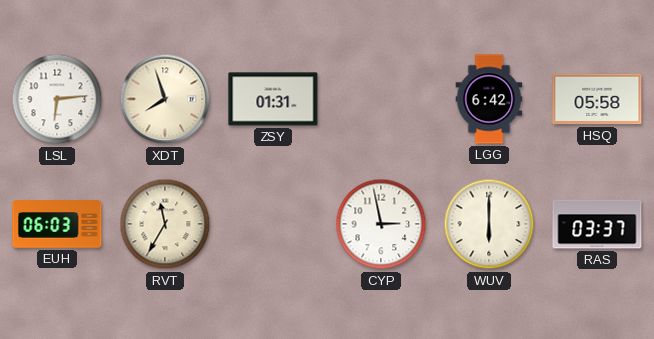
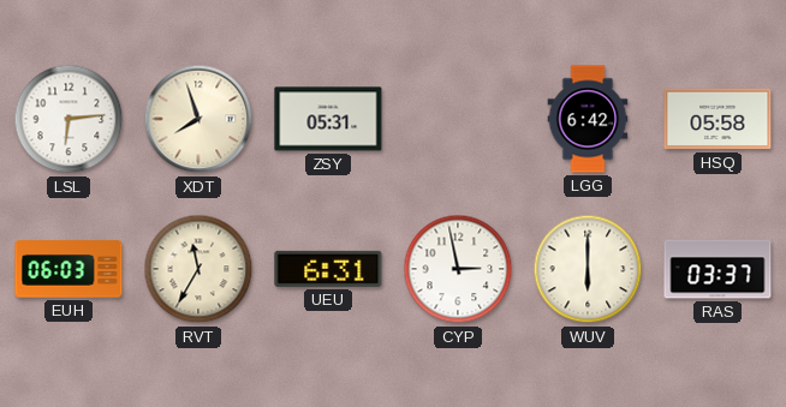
ZSY: 01:31 -> 05:31
UEU: none -> 6:31
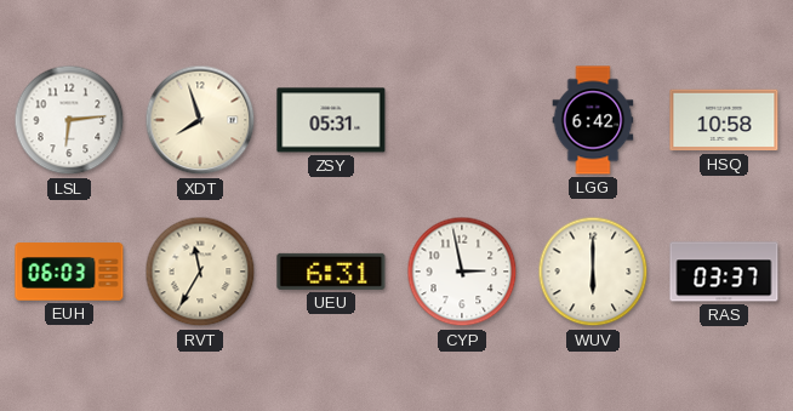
HSQ: 05:58 -> 10:58
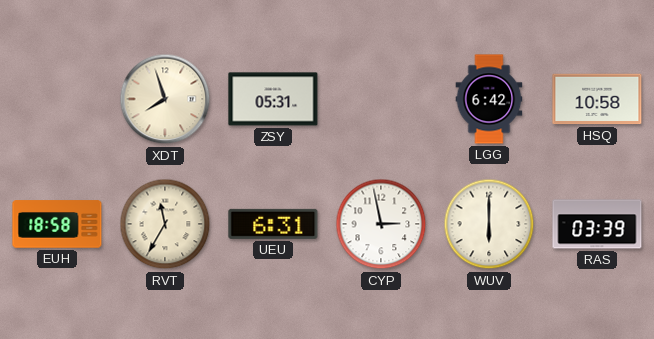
LSL: 6:14 -> none
EUH: 06:03 -> 18:58
RAS: 03:37 -> 03:39
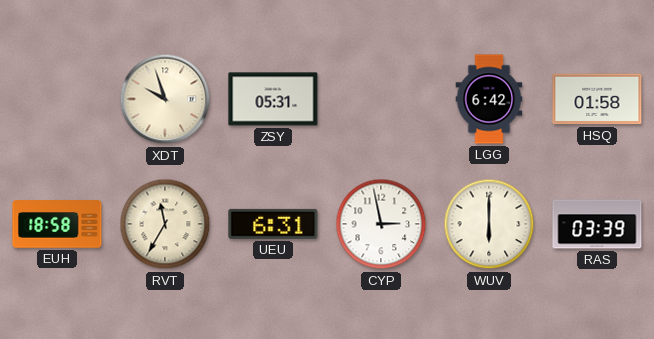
XDT: 7:57 -> 9:57
HSQ: 10:58 -> 01:58
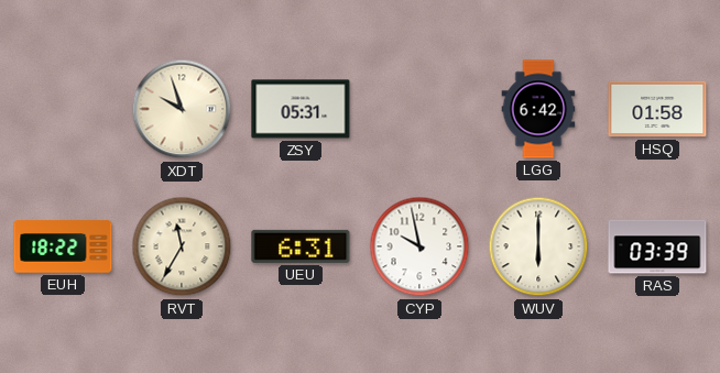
EUH: 18:58 -> 18:22
CYP: 2:58 -> 9:58
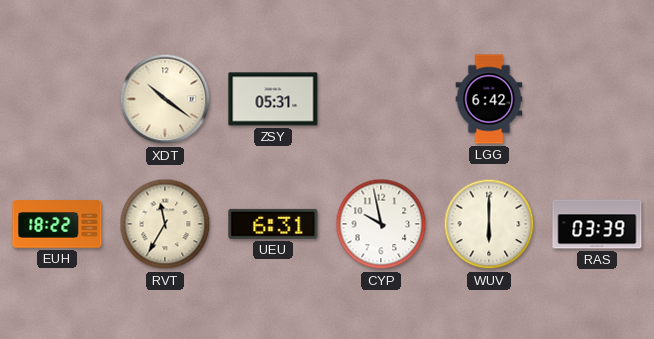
XDT: 9:57 -> 10:21
HSQ: 01:58 -> none
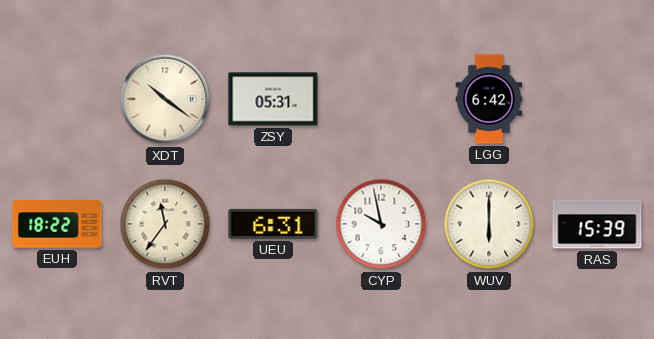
RVT: 11:35 -> 11:36
RAS: 03:39 -> 15:39
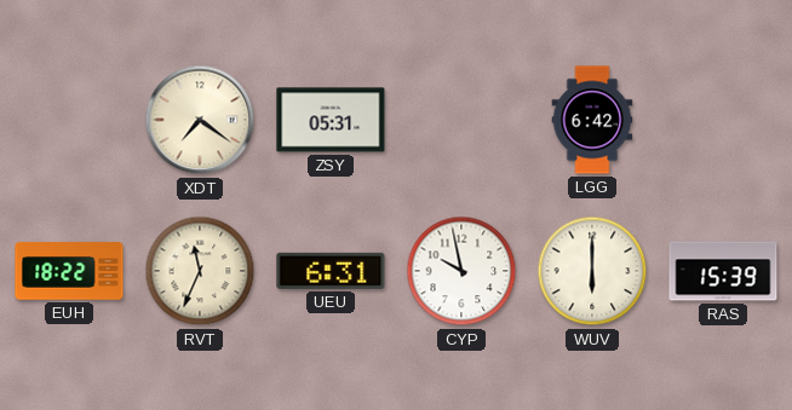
XDT: 10:21 -> 7:21
RVT: 11:36 -> 11:34
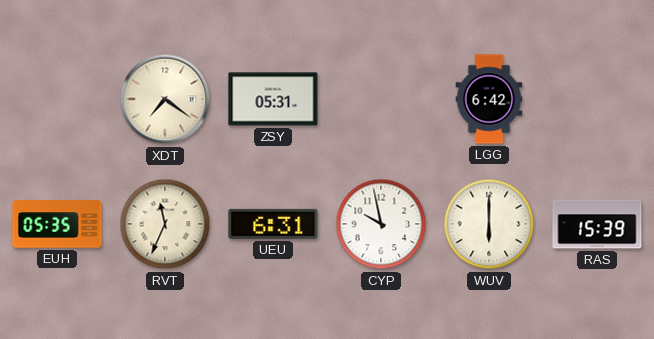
EUH: 18:22 -> 05:35
